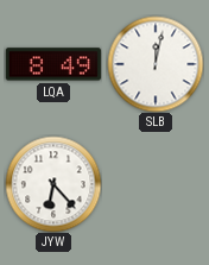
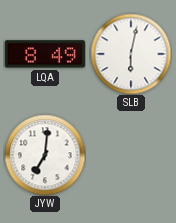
SLB: 12:02 -> 6:02
JYW: 6:23 -> 7:01
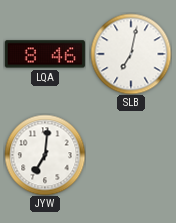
LQA: 8:49 -> 8:46
SLB: 6:02 -> 7:02
